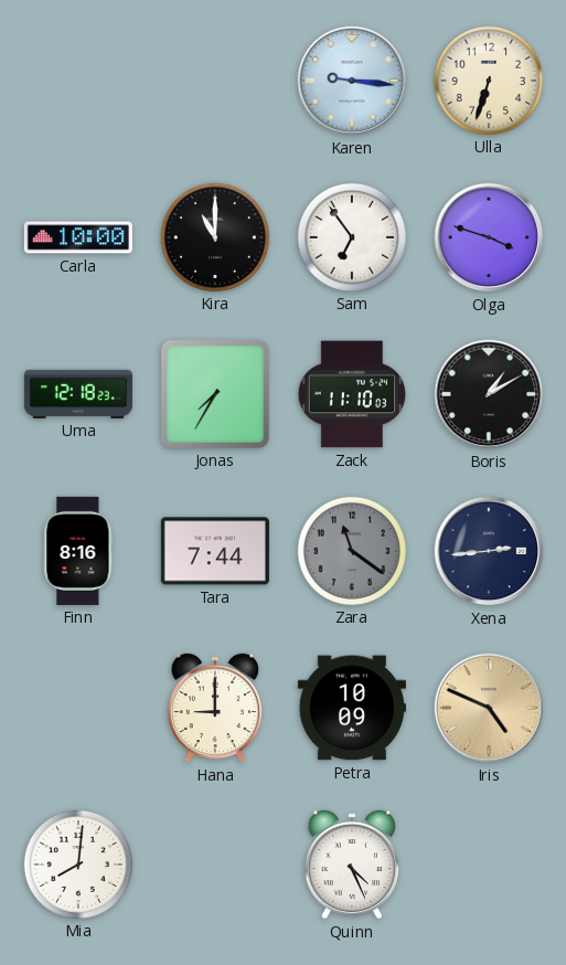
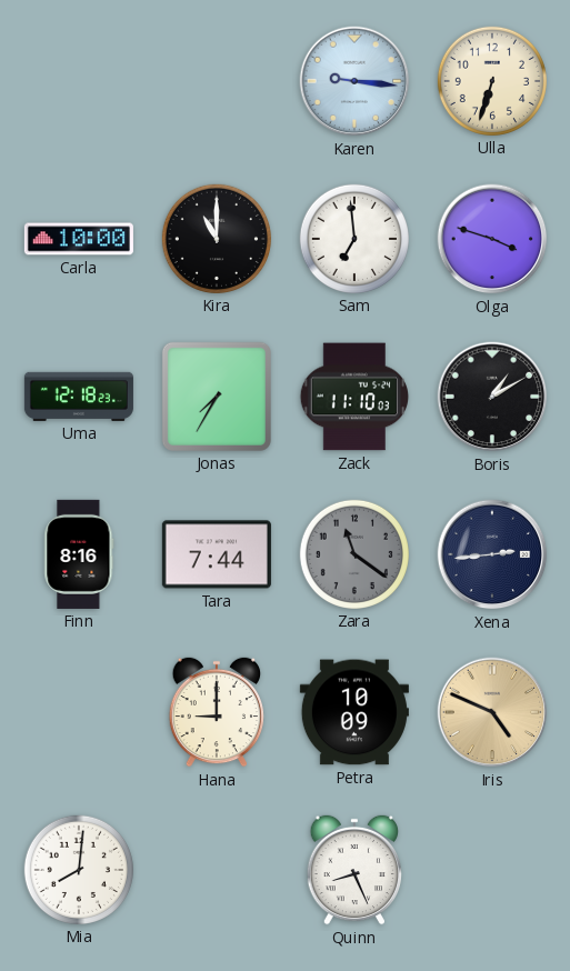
Sam: 6:54 -> 6:59
Quinn: 4:26 -> 8:26
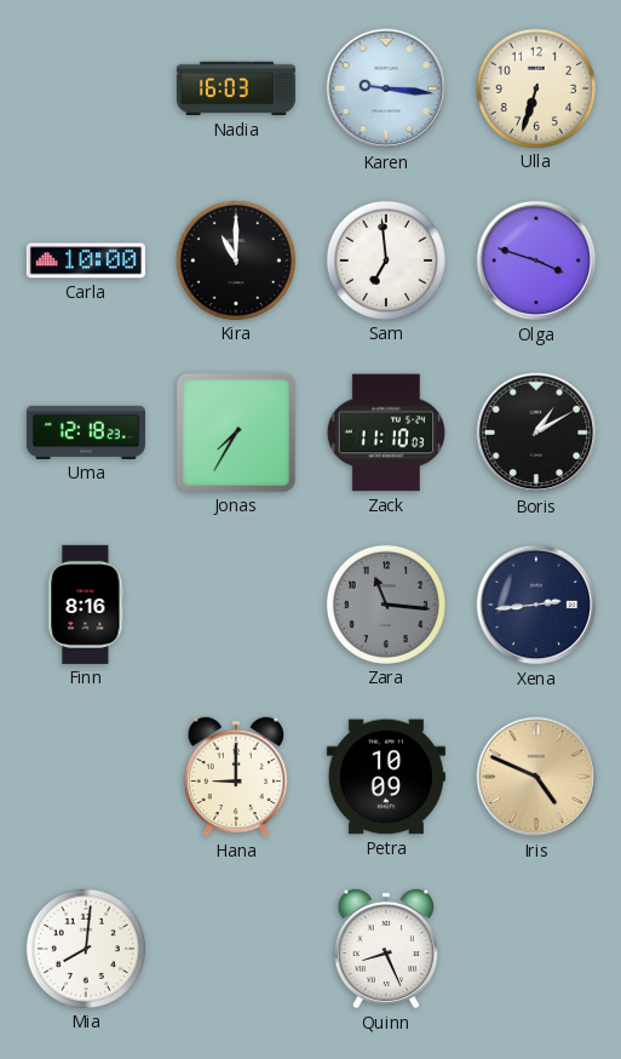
Nadia: none -> 16:03
Tara: 7:44 -> none
Zara: 11:21 -> 11:16
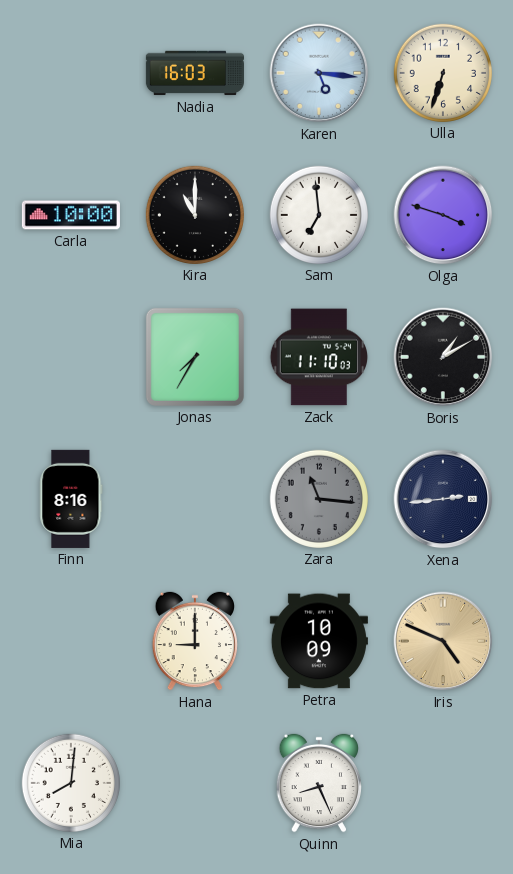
Karen: 9:16 -> 5:16
Uma: 12:18 -> none
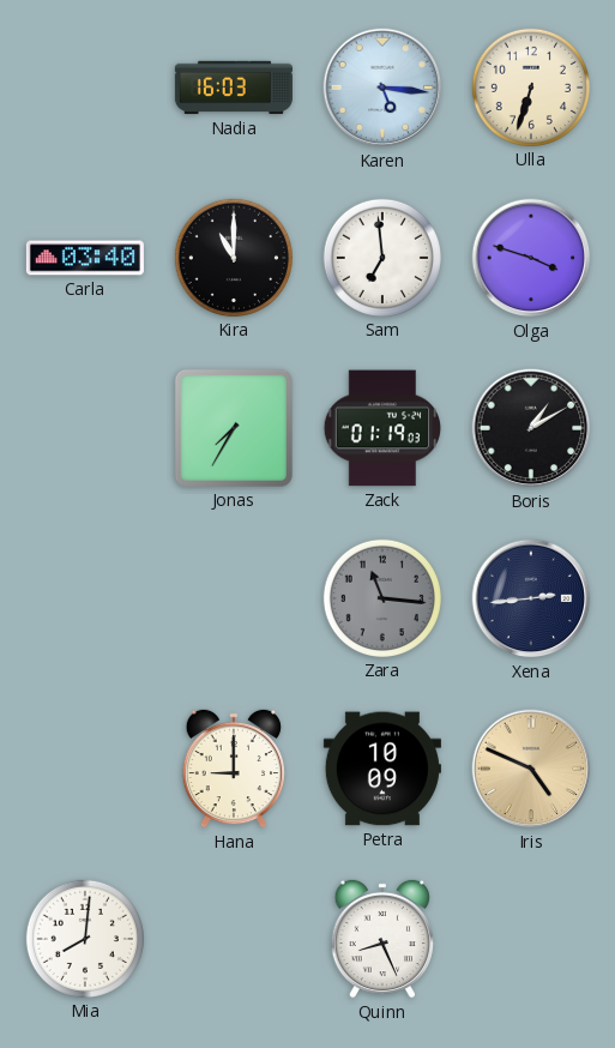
Carla: 10:00 -> 03:40
Zack: 11:10 -> 01:19
Finn: 8:16 -> none
